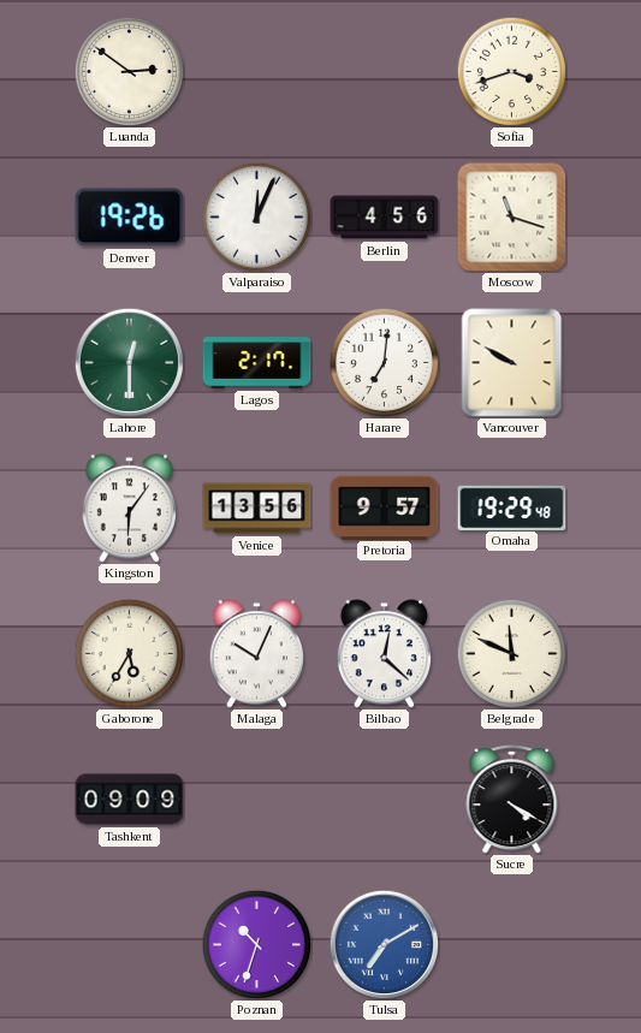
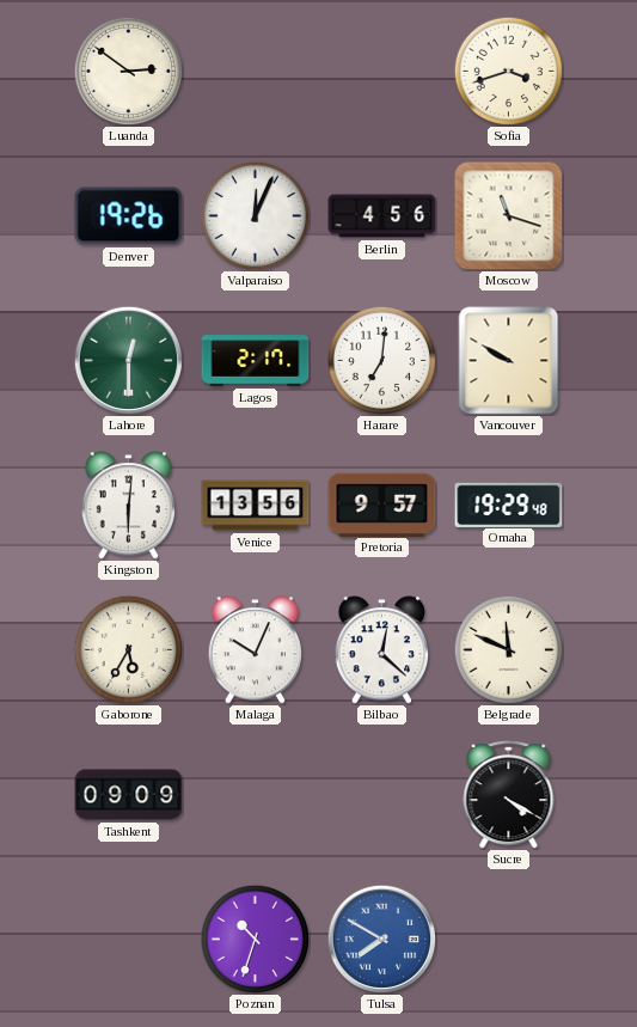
Kingston: 6:06 -> 6:01
Tulsa: 7:10 -> 7:50
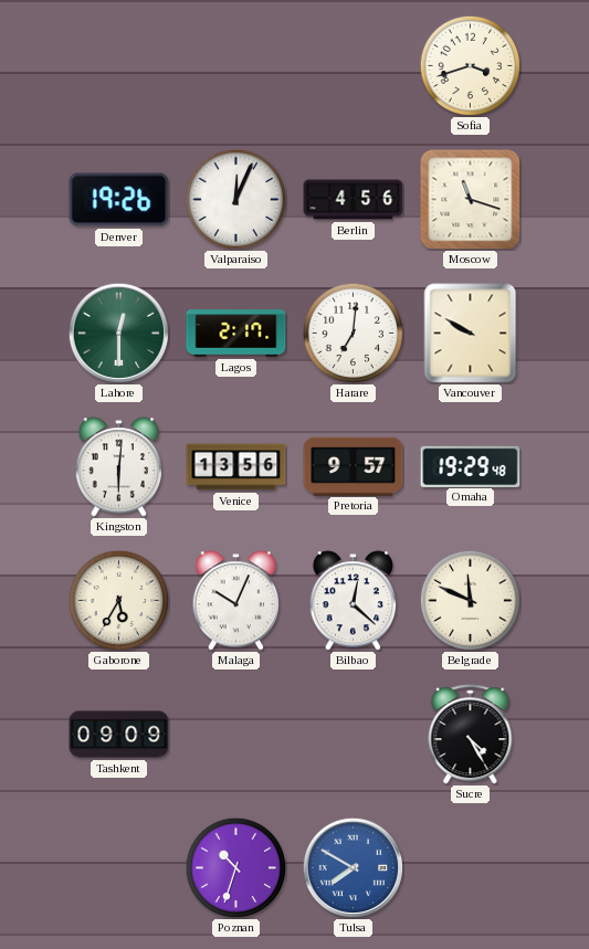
Luanda: 2:51 -> none
Sucre: 4:20 -> 4:25
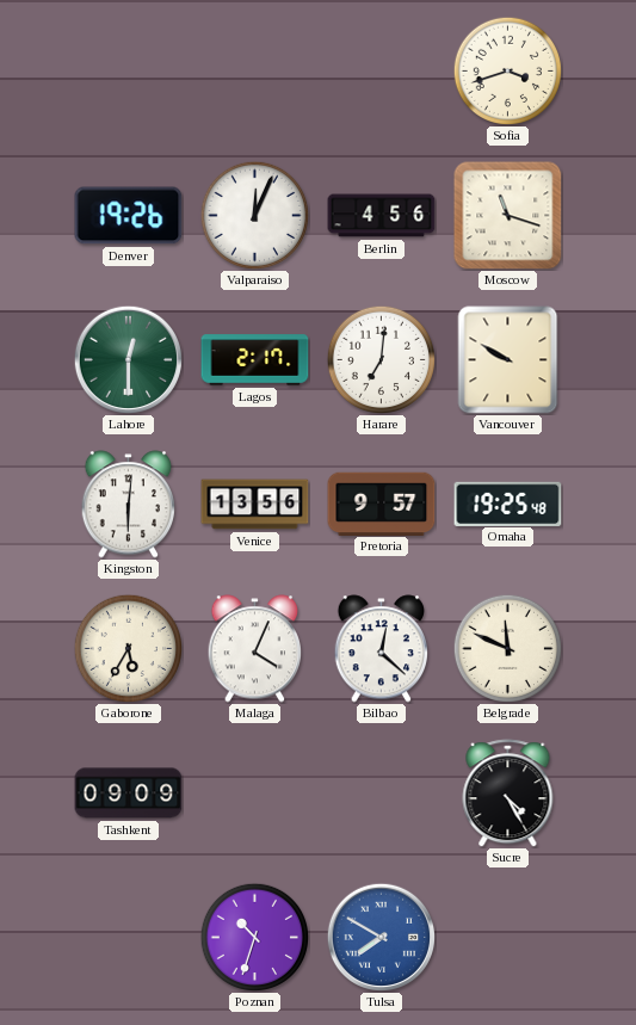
Omaha: 19:29 -> 19:25
Malaga: 10:04 -> 4:04
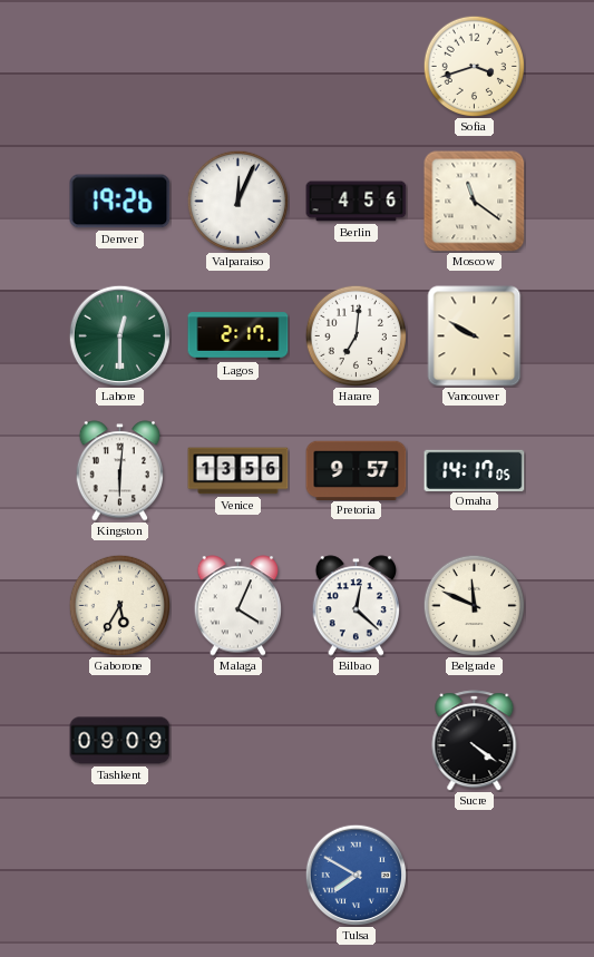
Moscow: 11:18 -> 11:21
Omaha: 19:25 -> 14:17
Sucre: 4:25 -> 4:21
Poznan: 10:33 -> none
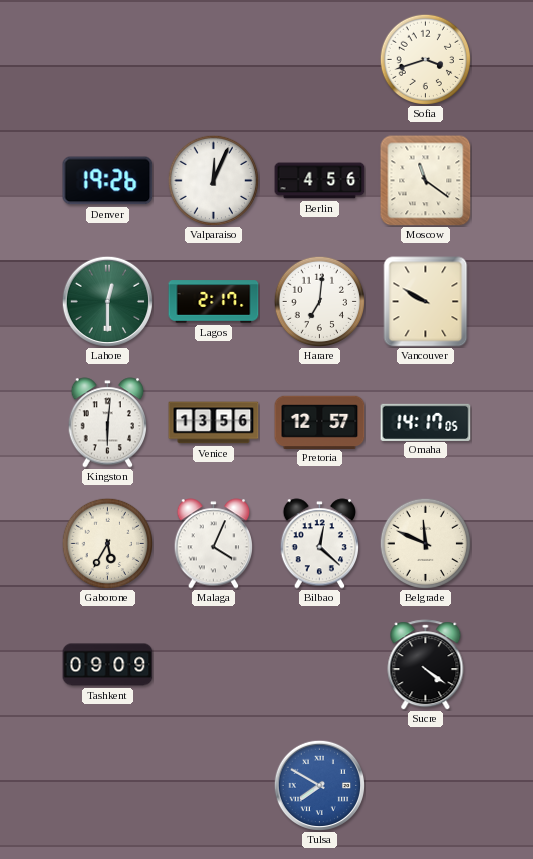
Pretoria: 9:57 -> 12:57
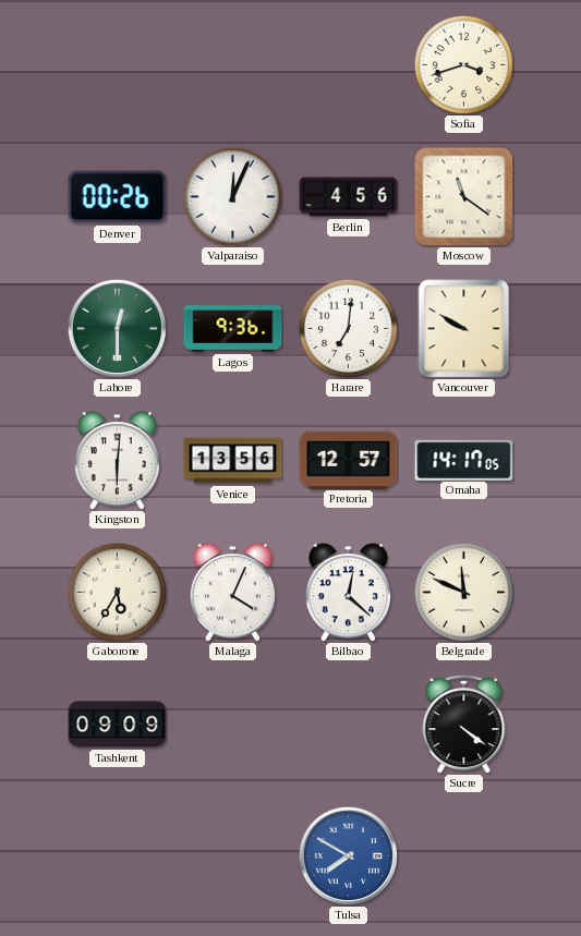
Denver: 19:26 -> 00:26
Lagos: 2:17 -> 9:36
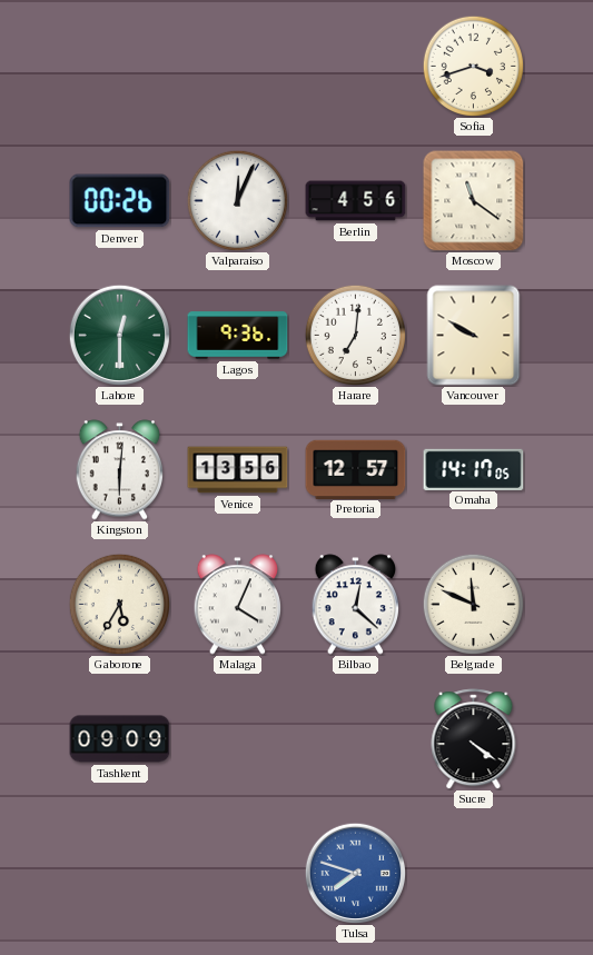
Tulsa: 7:50 -> 7:48
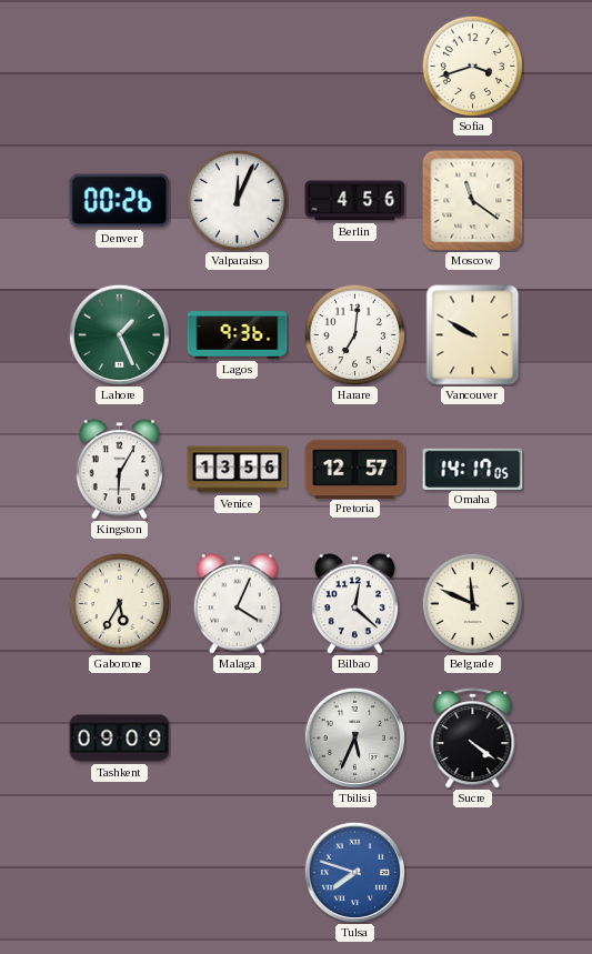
Lahore: 12:30 -> 1:26
Kingston: 6:01 -> 6:05
Tbilisi: none -> 5:34
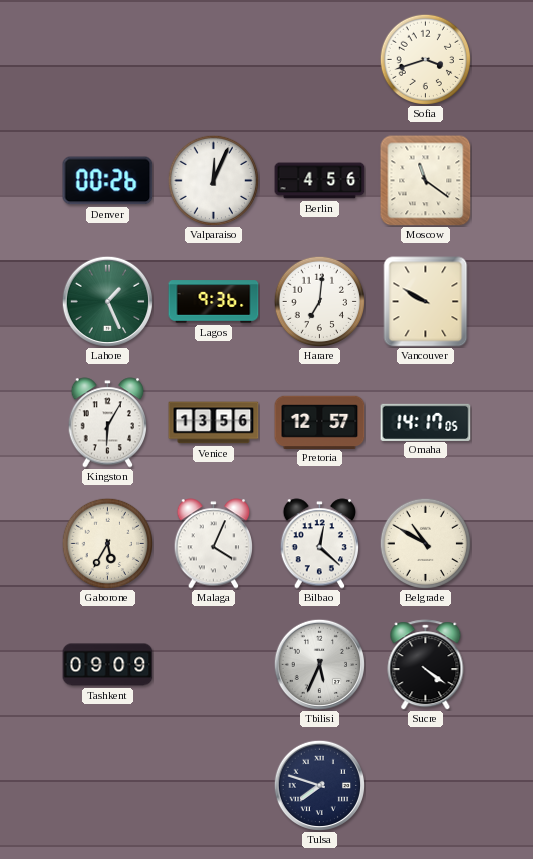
Belgrade: 11:49 -> 10:50
Tulsa dial: blue -> navy
